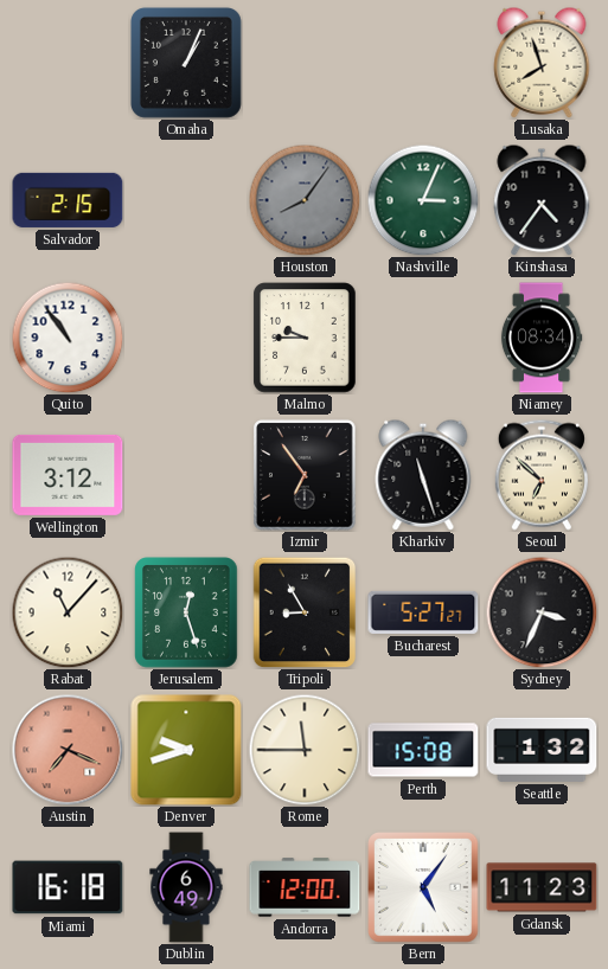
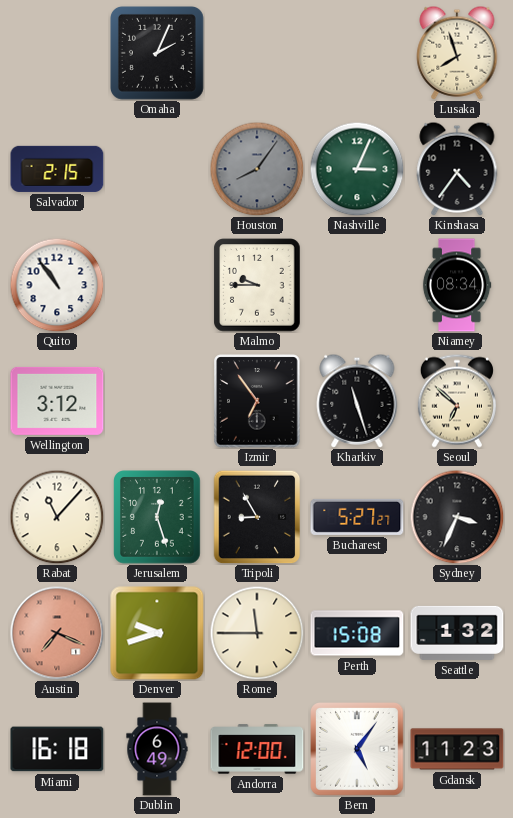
Omaha: 1:04 -> 2:04
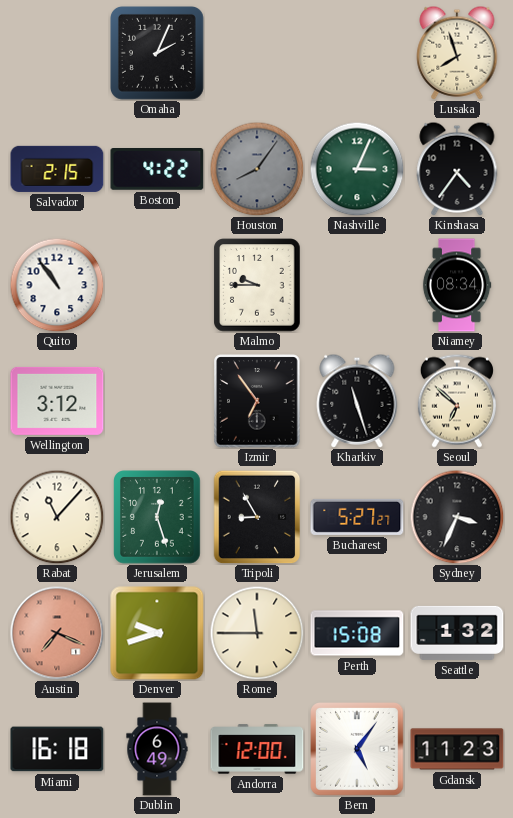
Boston: none -> 4:22
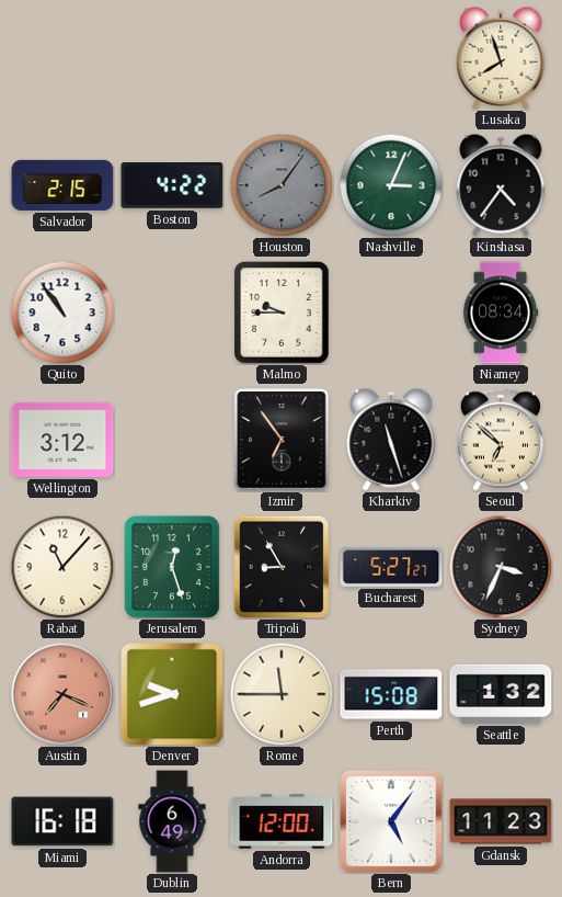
Omaha: 2:04 -> none
